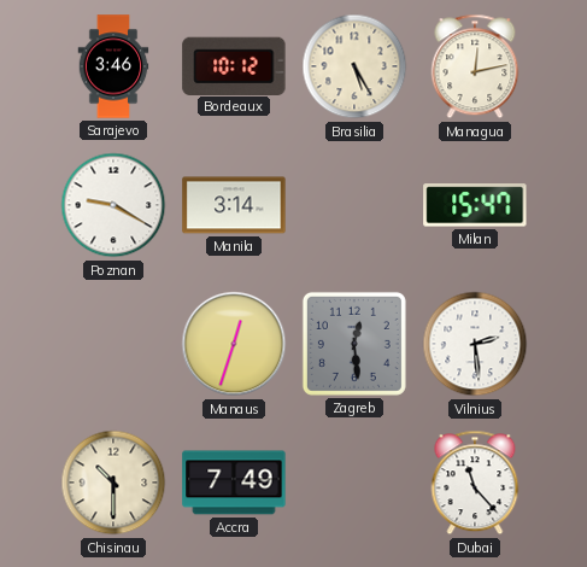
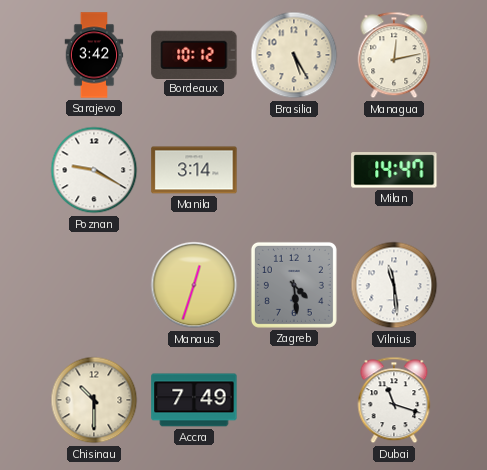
Sarajevo: 3:46 -> 3:42
Milan: 15:47 -> 14:47
Zagreb: 12:29 -> 4:29
Vilnius: 2:29 -> 11:29
Dubai: 11:23 -> 11:18
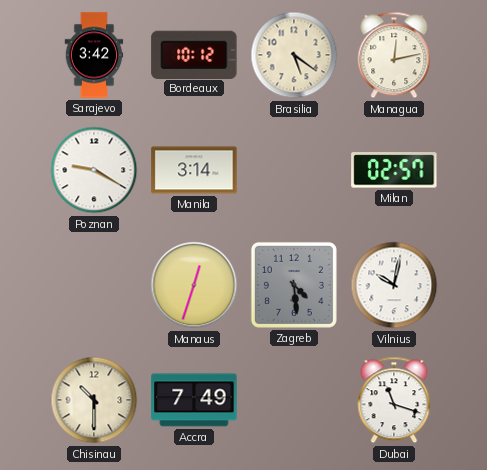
Brasilia: 5:25 -> 5:21
Milan: 14:47 -> 02:57
Vilnius: 11:29 -> 10:02
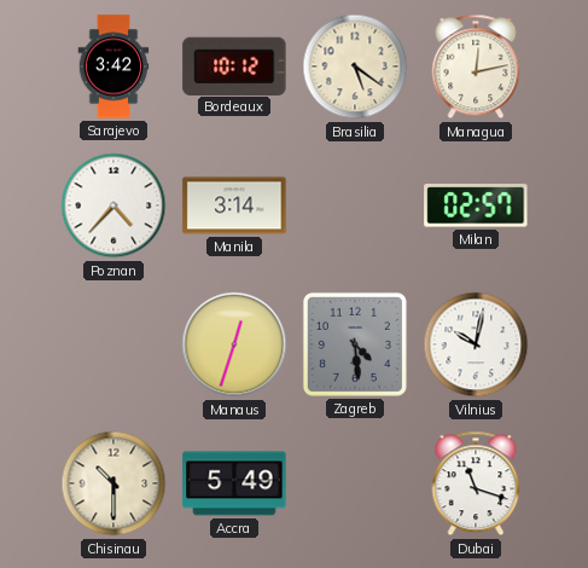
Poznan: 9:20 -> 4:37
Accra: 7:49 -> 5:49
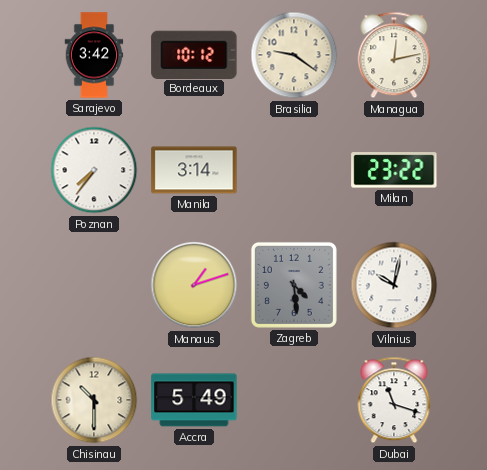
Brasilia: 5:21 -> 9:21
Poznan: 4:37 -> 7:36
Milan: 02:57 -> 23:22
Manaus: 12:33 -> 1:12
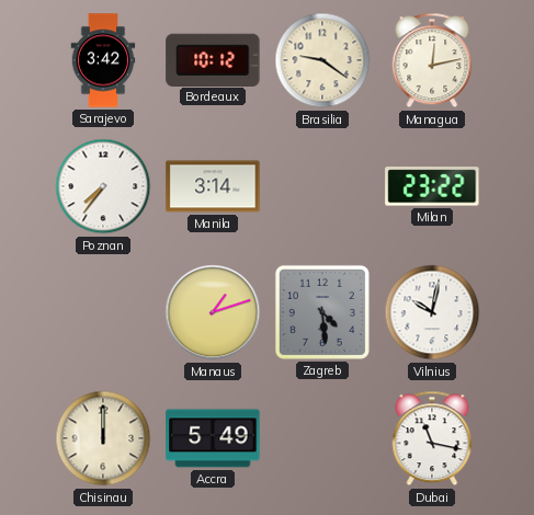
Chisinau: 10:30 -> 12:00
Dubai: 11:18 -> 11:17
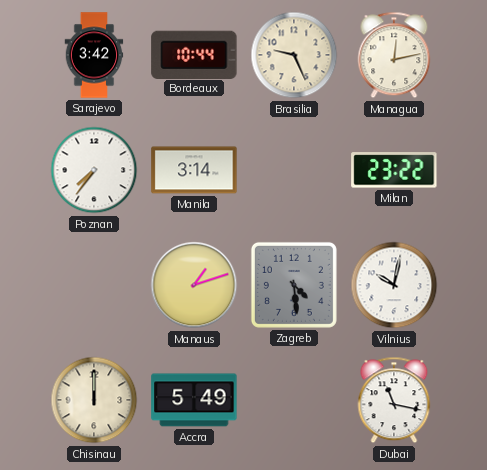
Bordeaux: 10:12 -> 10:44
Brasilia: 9:21 -> 9:26
